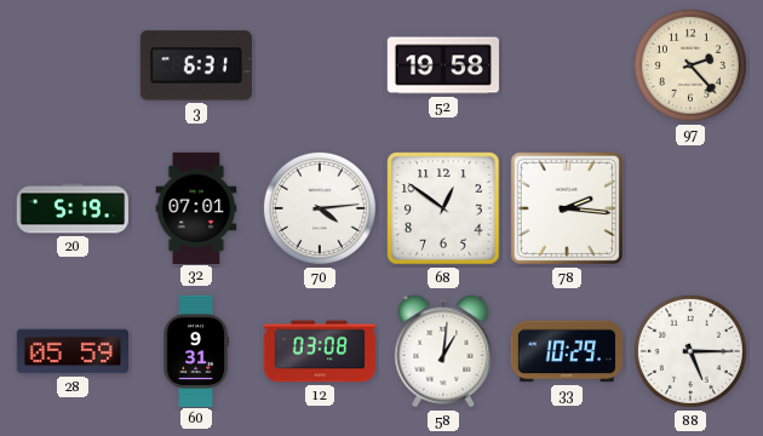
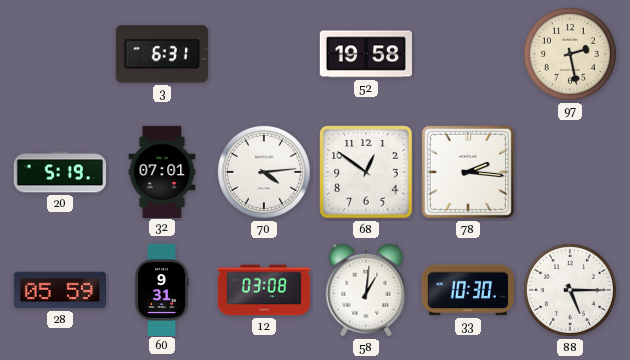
97: 2:23 -> 2:28
33: 10:29 -> 10:30
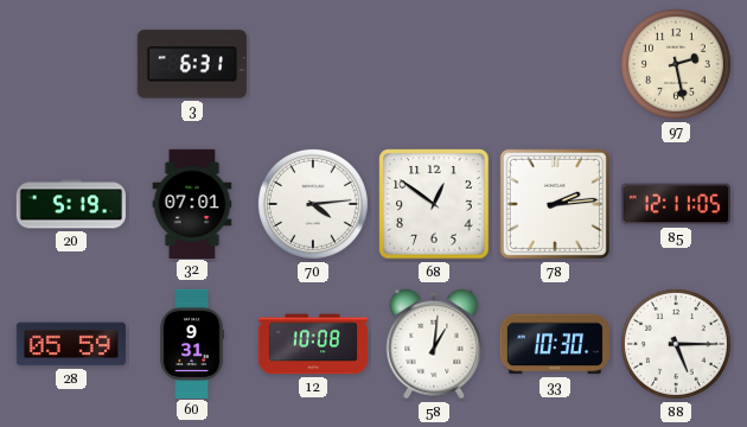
52: 19:58 -> none
78: 2:16 -> 2:14
85: none -> 12:11
12: 03:08 -> 10:08
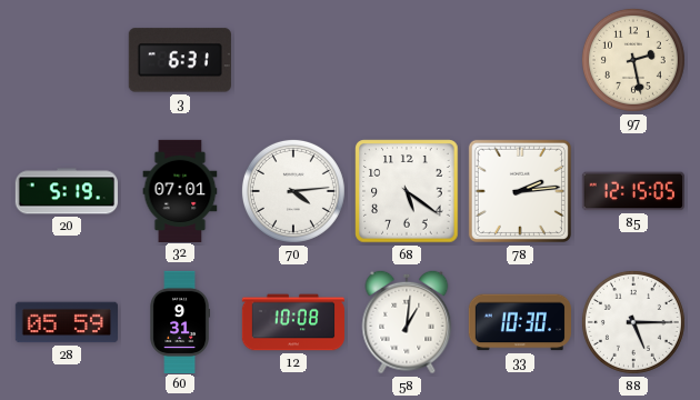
68: 12:51 -> 5:21
85: 12:11 -> 12:15
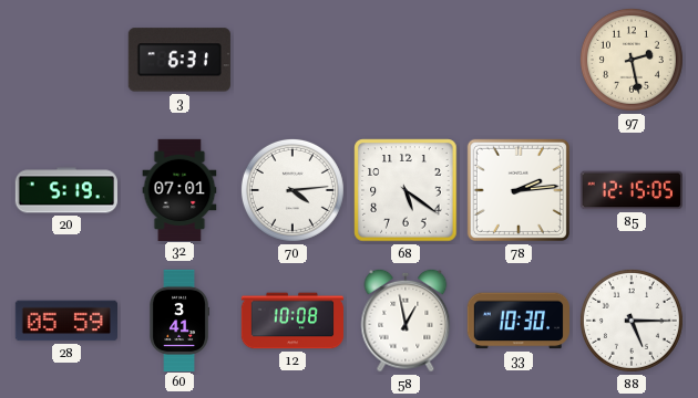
60: 9:31 -> 3:41
58: 1:01 -> 12:58
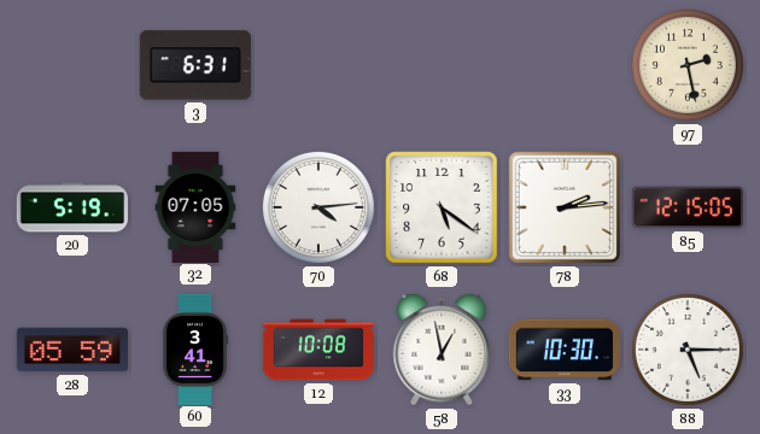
32: 07:01 -> 07:05
